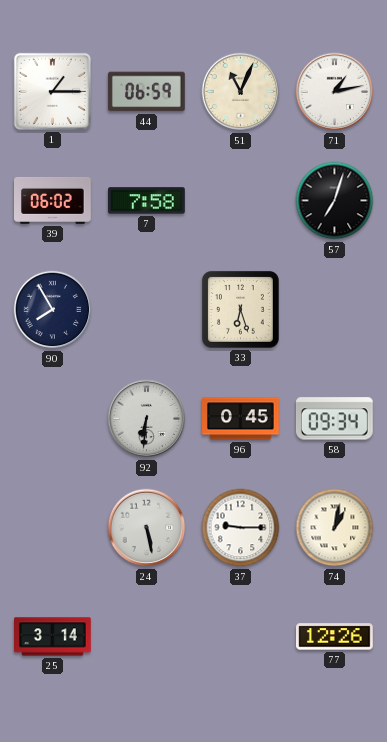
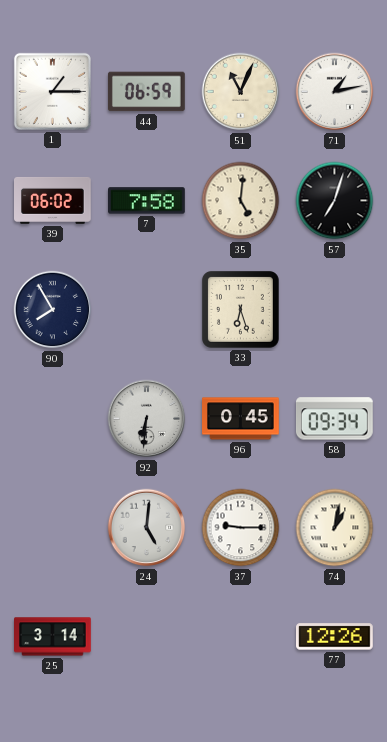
35: none -> 5:01
24: 5:28 -> 5:01
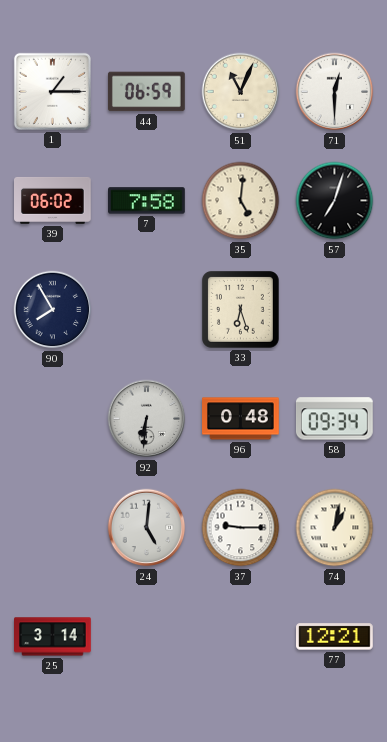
71: 1:13 -> 12:30
96: 0:45 -> 0:48
77: 12:26 -> 12:21
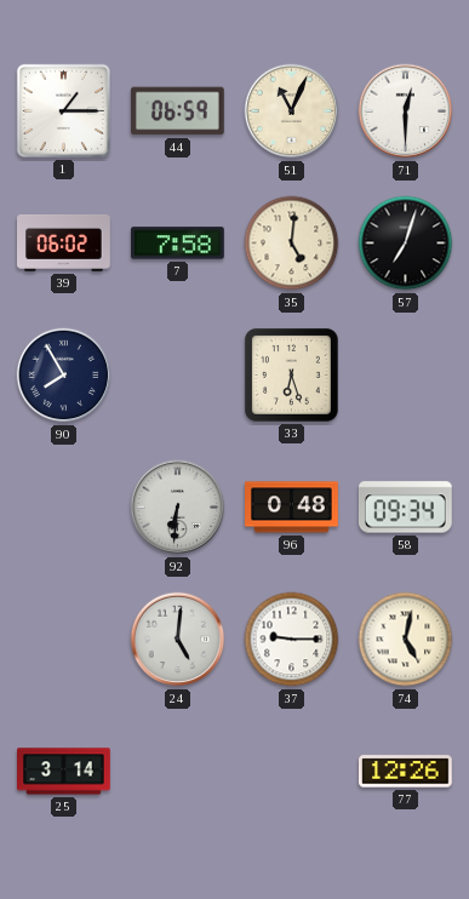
74: 1:02 -> 5:02
77: 12:21 -> 12:26
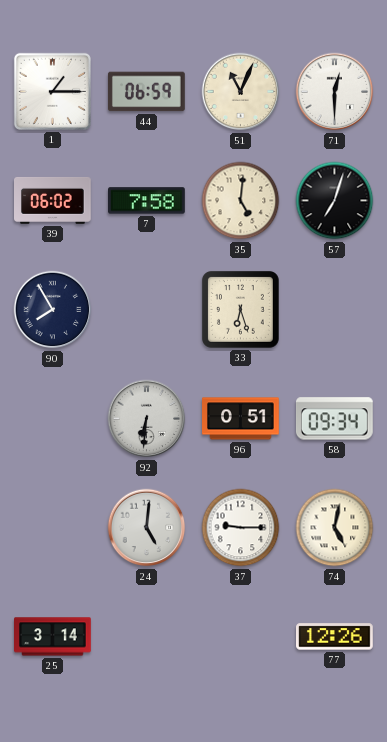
96: 0:48 -> 0:51
